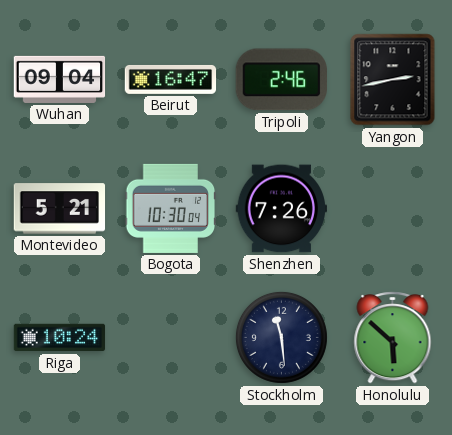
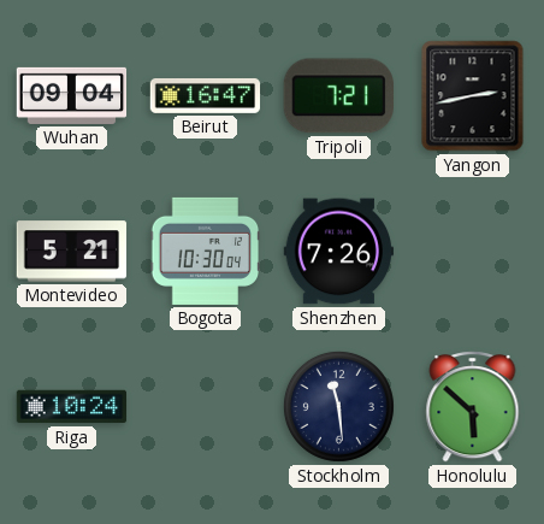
Tripoli: 2:46 -> 7:21
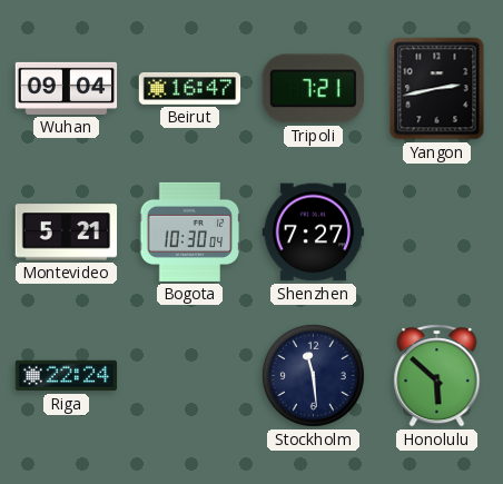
Shenzhen: 7:26 -> 7:27
Riga: 10:24 -> 22:24
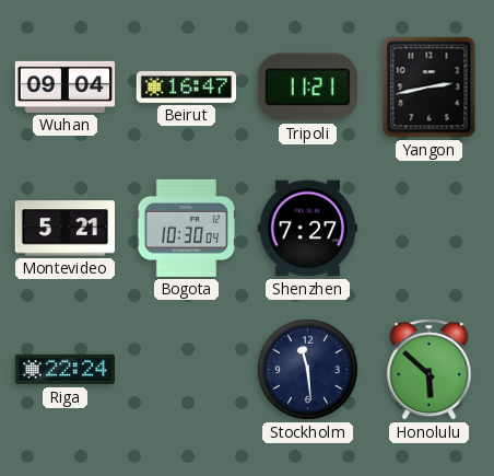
Tripoli: 7:21 -> 11:21
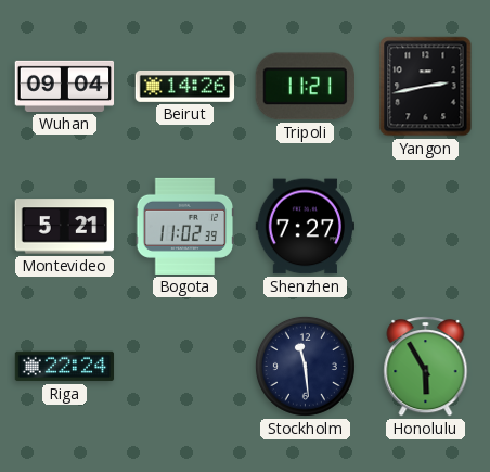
Beirut: 16:47 -> 14:26
Bogota: 10:30 -> 11:02
Honolulu: 5:52 -> 5:55
